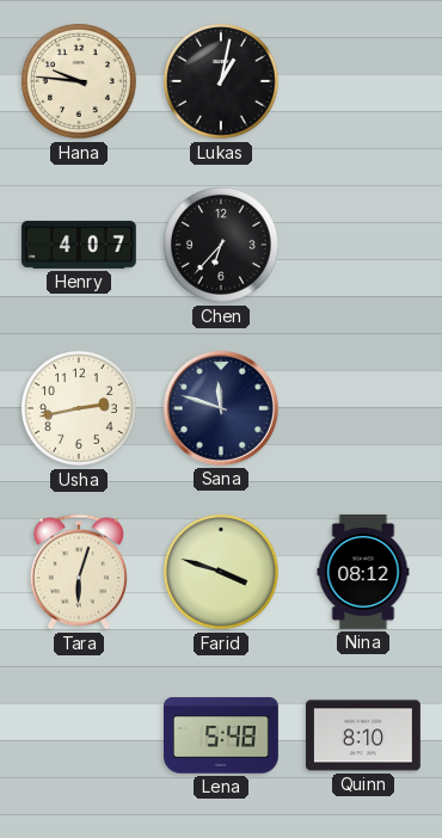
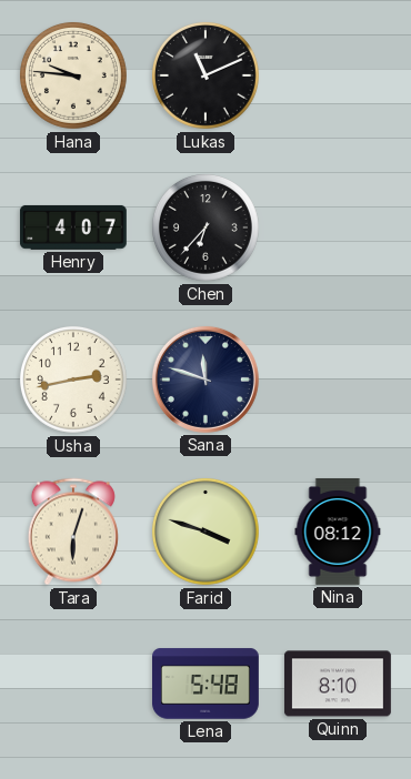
Lukas: 1:02 -> 11:11
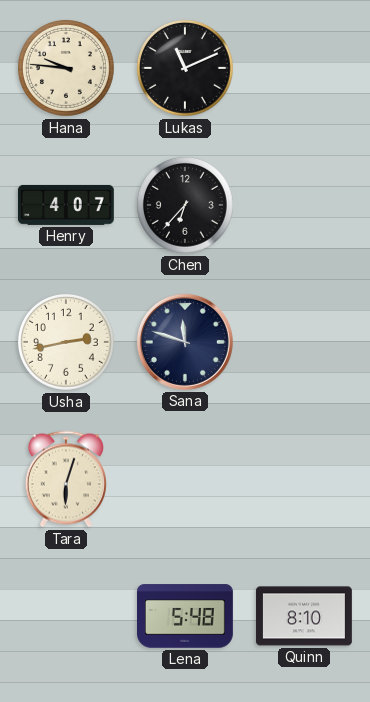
Farid: 3:48 -> none
Nina: 08:12 -> none
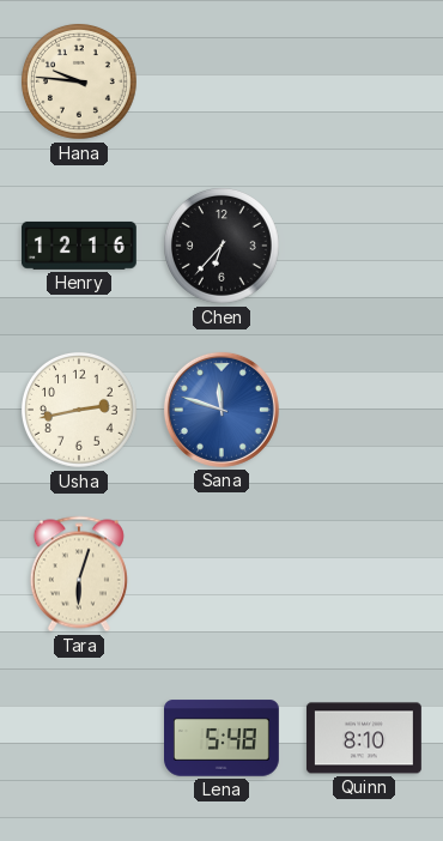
Lukas: 11:11 -> none
Henry: 4:07 -> 12:16
Sana dial: navy -> blue
